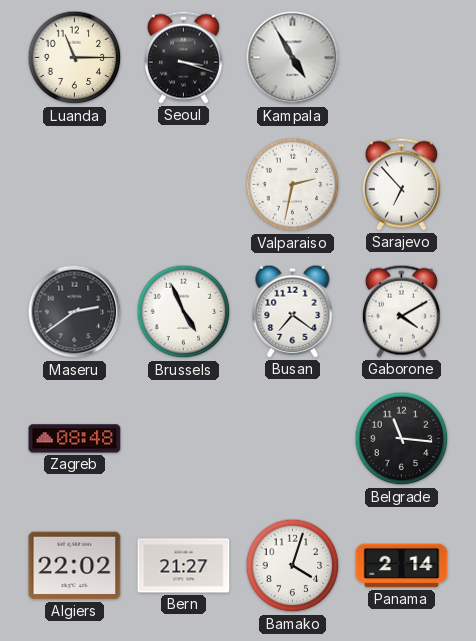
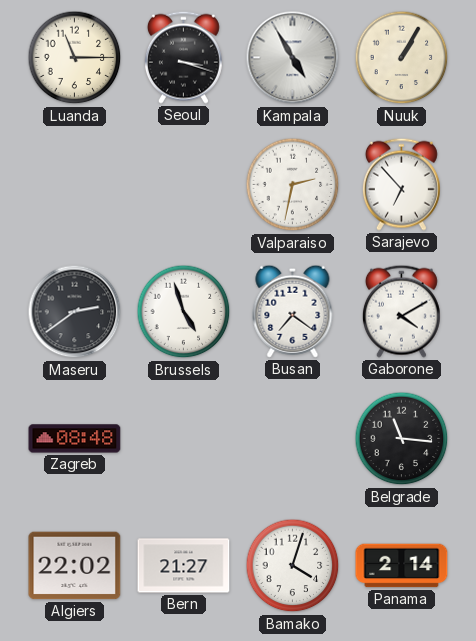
Nuuk: none -> 1:05
Brussels: 4:56 -> 4:57
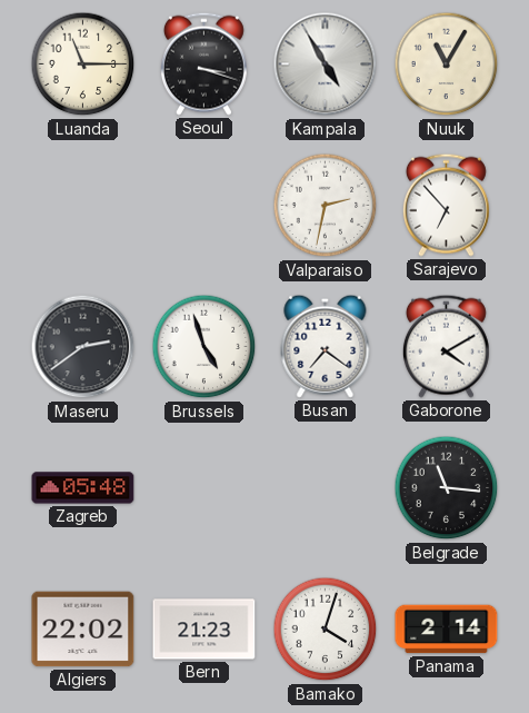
Nuuk: 1:05 -> 11:05
Zagreb: 08:48 -> 05:48
Bern: 21:27 -> 21:23
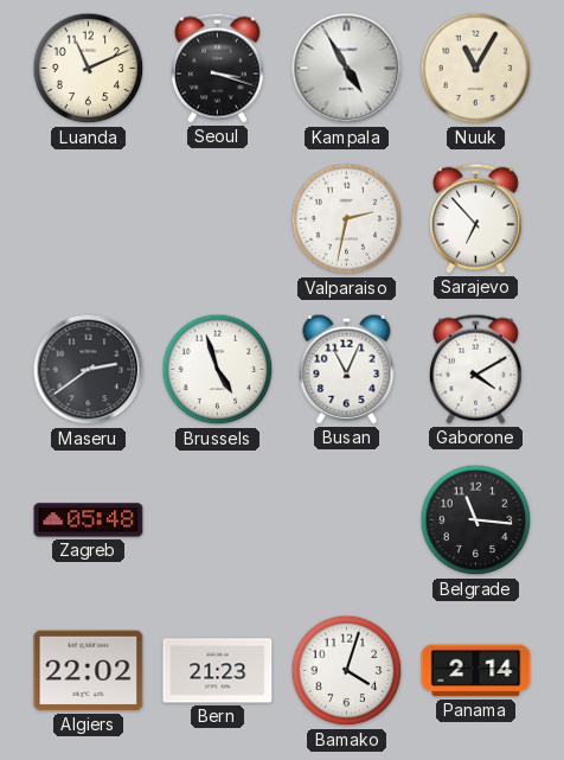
Luanda: 11:15 -> 11:11
Busan: 7:21 -> 11:04
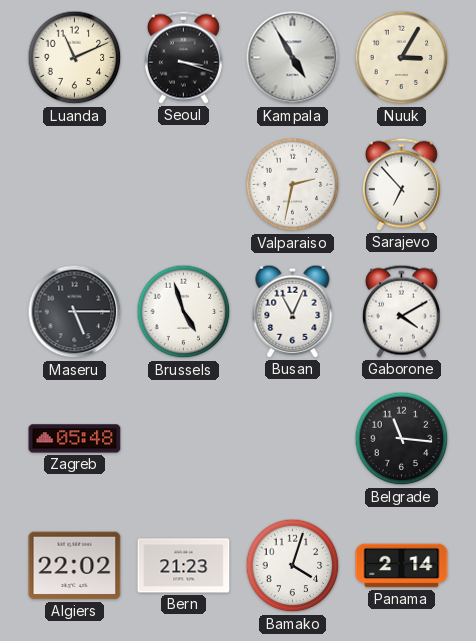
Nuuk: 11:05 -> 3:05
Maseru: 2:39 -> 5:15
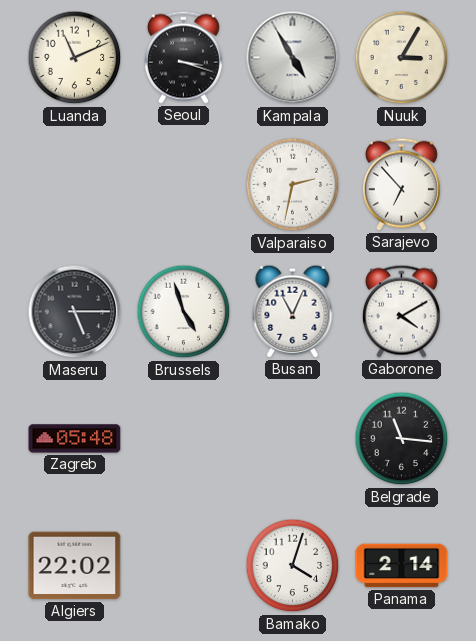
Bern: 21:23 -> none
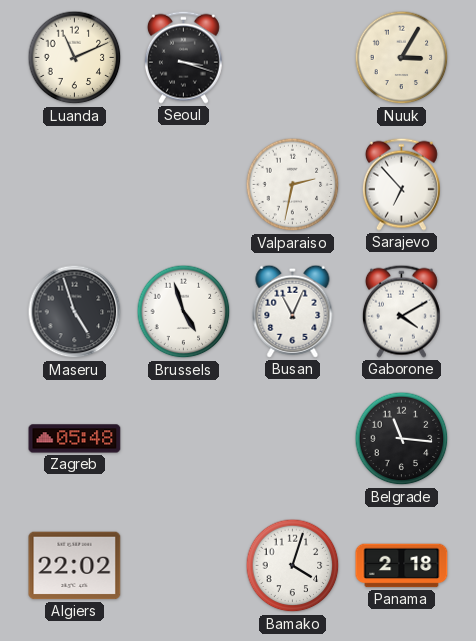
Kampala: 4:55 -> none
Maseru: 5:15 -> 4:57
Panama: 2:14 -> 2:18
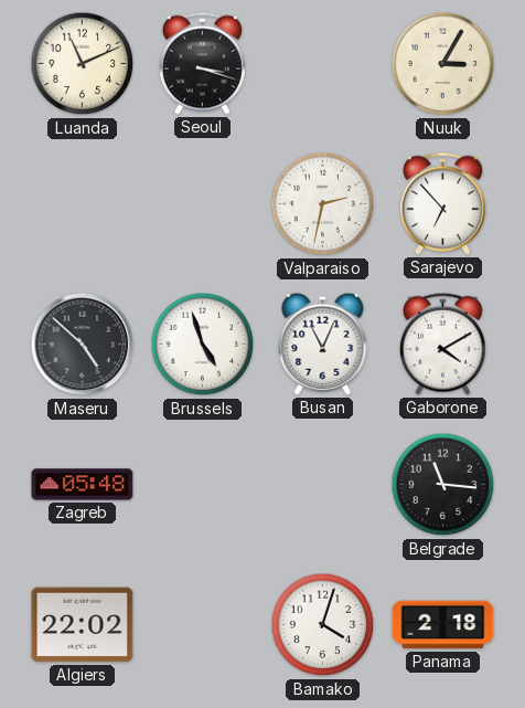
Maseru: 4:57 -> 4:52
